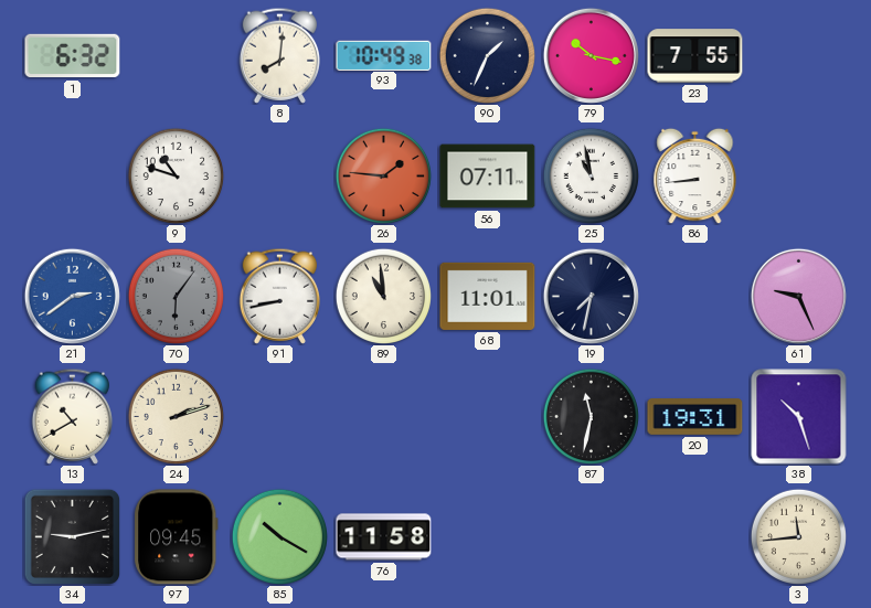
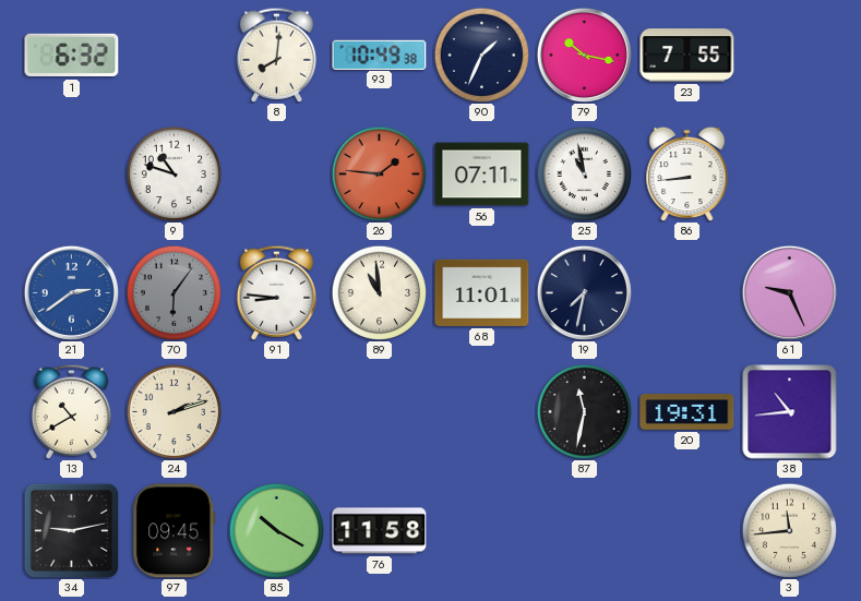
91: 8:43 -> 8:46
38: 10:27 -> 10:44
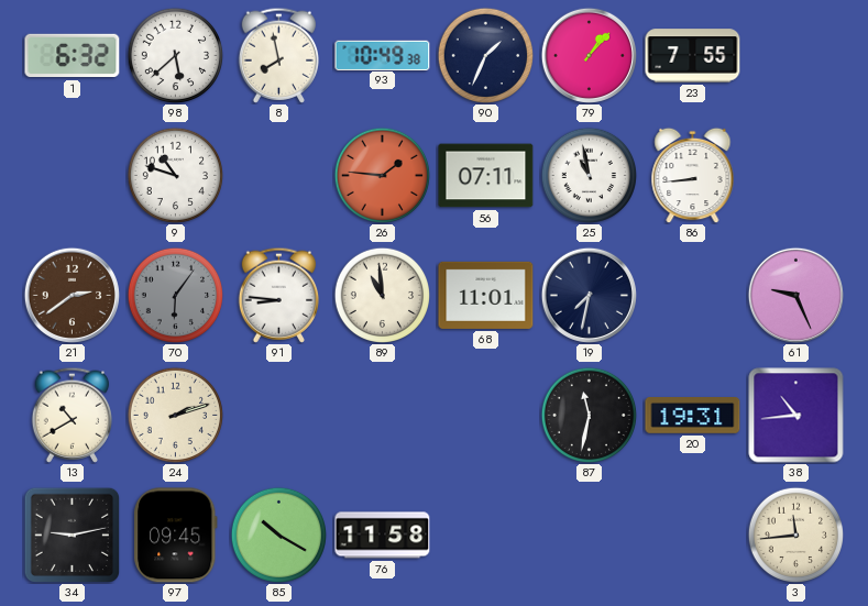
98: none -> 5:38
8: 8:01 -> 7:58
79: 10:17 -> 1:07
21 dial: blue -> brown
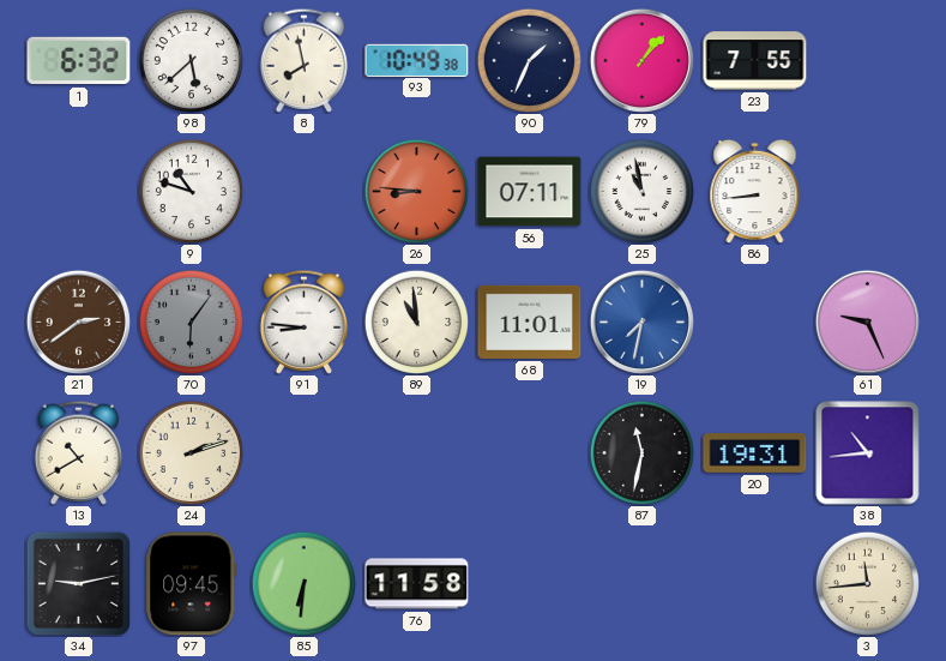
26: 1:46 -> 8:46
19 dial: navy -> blue
85: 10:20 -> 6:31
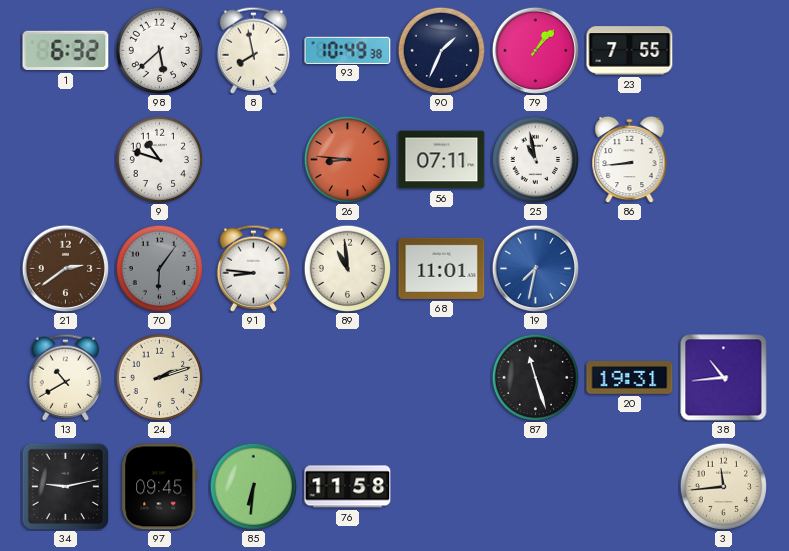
61: 9:26 -> none
87: 11:32 -> 11:27
